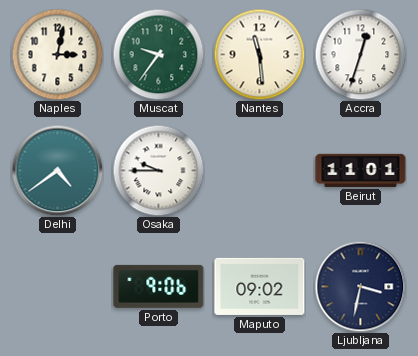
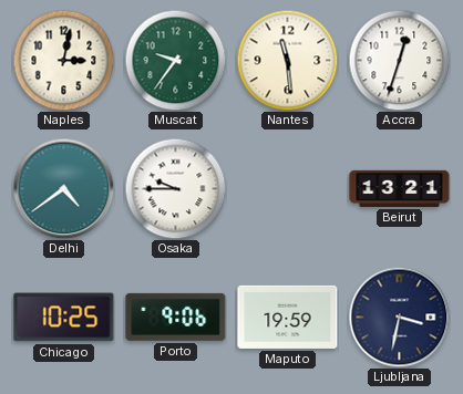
Beirut: 11:01 -> 13:21
Chicago: none -> 10:25
Maputo: 09:02 -> 19:59
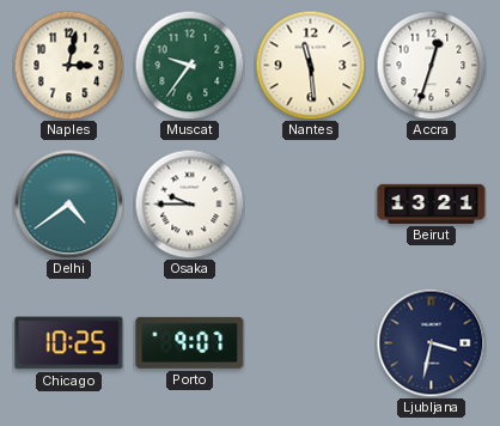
Porto: 9:06 -> 9:07
Maputo: 19:59 -> none
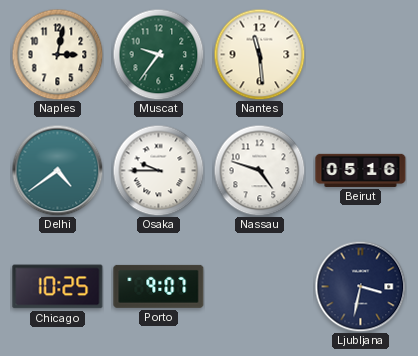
Accra: 12:33 -> none
Nassau: none -> 4:48
Beirut: 13:21 -> 05:16
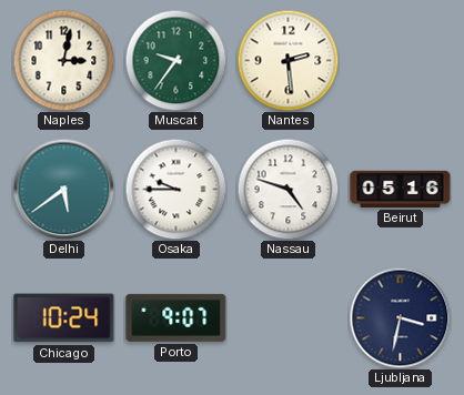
Nantes: 11:29 -> 2:29
Delhi: 4:39 -> 5:39
Chicago: 10:25 -> 10:24
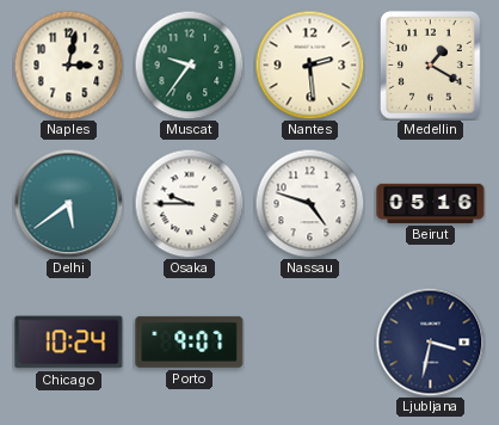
Medellin: none -> 1:20
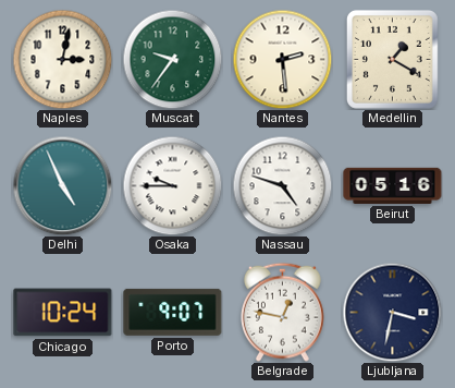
Delhi: 5:39 -> 4:56
Belgrade: none -> 12:47
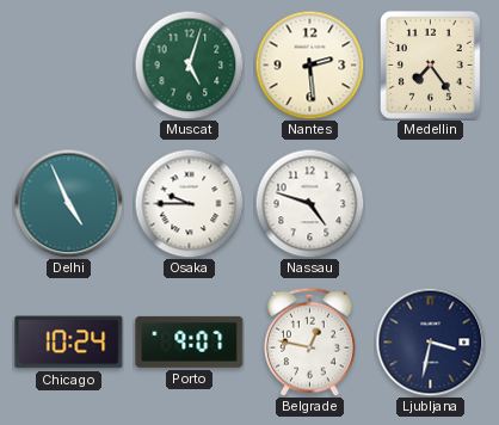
Naples: 3:02 -> none
Muscat: 9:36 -> 5:03
Medellin: 1:20 -> 7:24
Beirut: 05:16 -> none
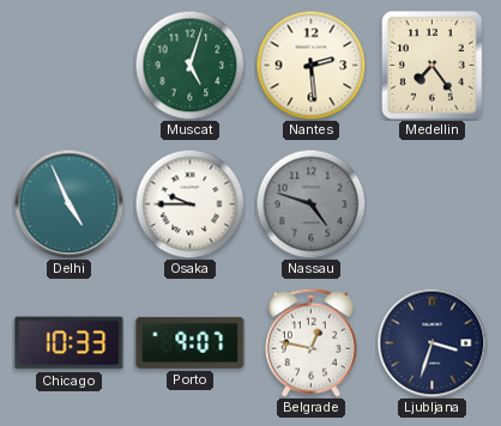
Nassau dial: white -> grey
Chicago: 10:24 -> 10:33
Ljubljana: 3:32 -> 3:33
